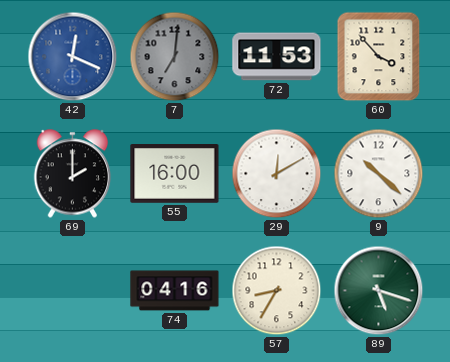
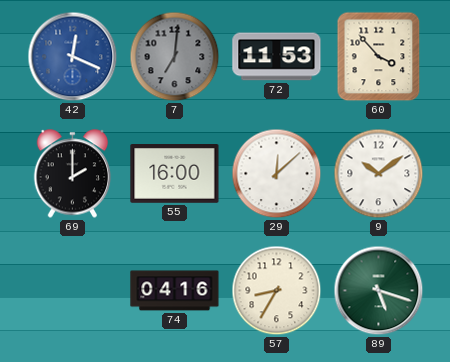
29: 12:10 -> 12:08
9: 10:22 -> 10:09
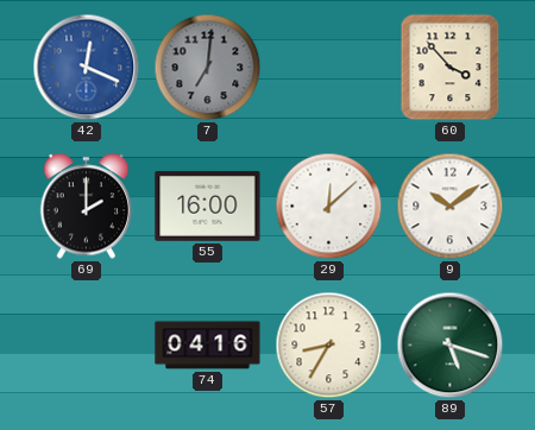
72: 11:53 -> none
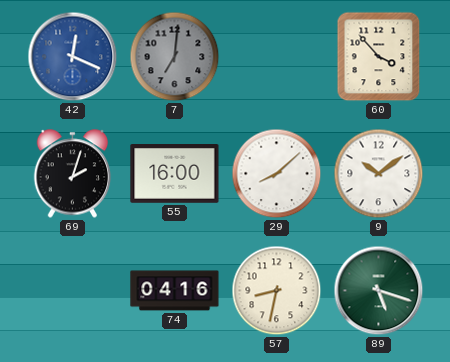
69: 2:00 -> 2:03
29: 12:08 -> 8:08
57: 8:35 -> 8:32
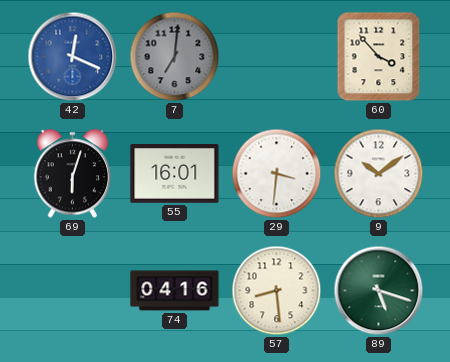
69: 2:03 -> 6:03
55: 16:00 -> 16:01
29: 8:08 -> 3:31
57: 8:32 -> 8:29
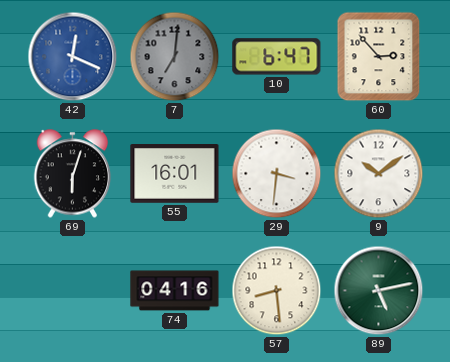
10: none -> 6:47
60: 3:53 -> 2:53
89: 5:18 -> 5:13
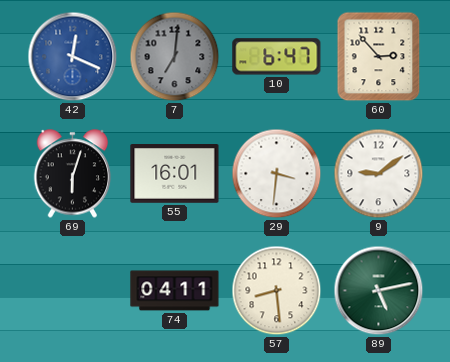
9: 10:09 -> 9:09
74: 04:16 -> 04:11
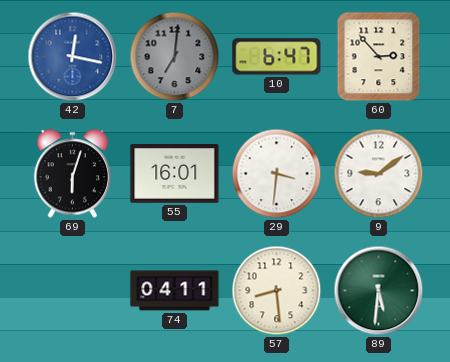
42: 12:19 -> 12:17
89: 5:13 -> 5:31
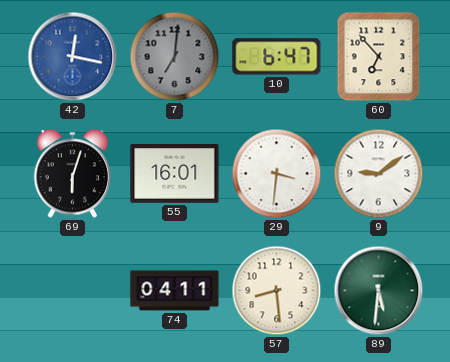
60: 2:53 -> 6:53
